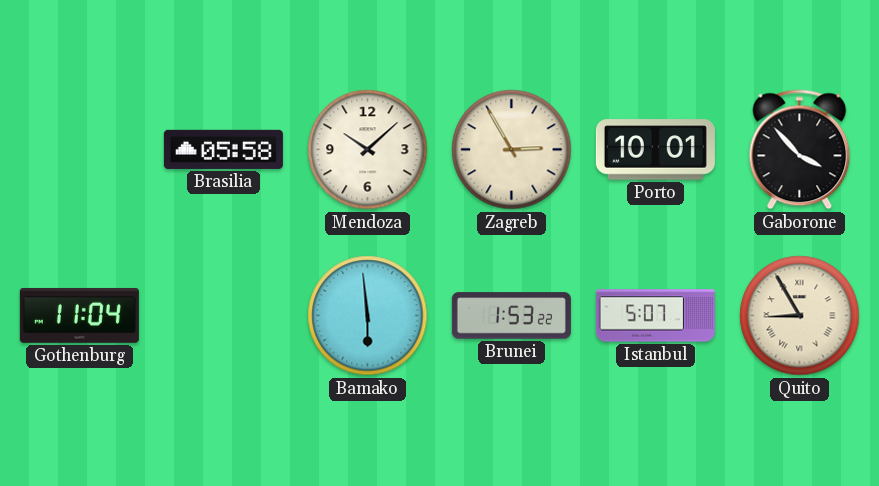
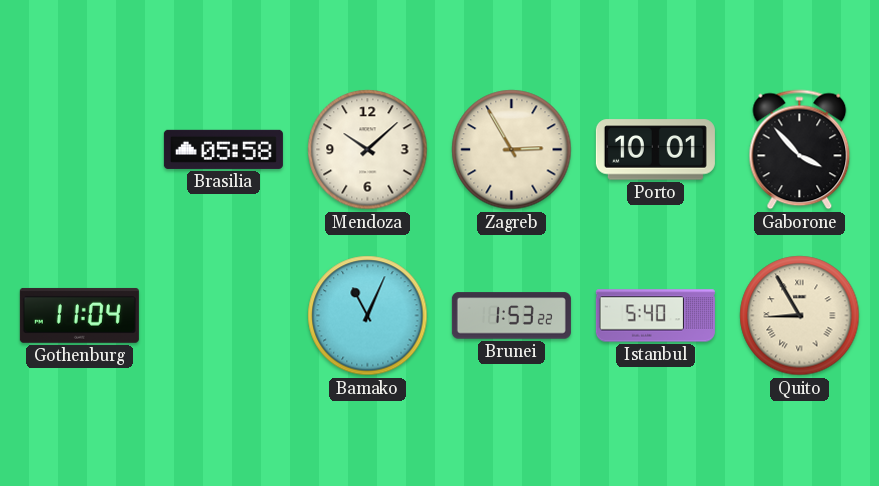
Bamako: 5:59 -> 11:04
Istanbul: 5:07 -> 5:40
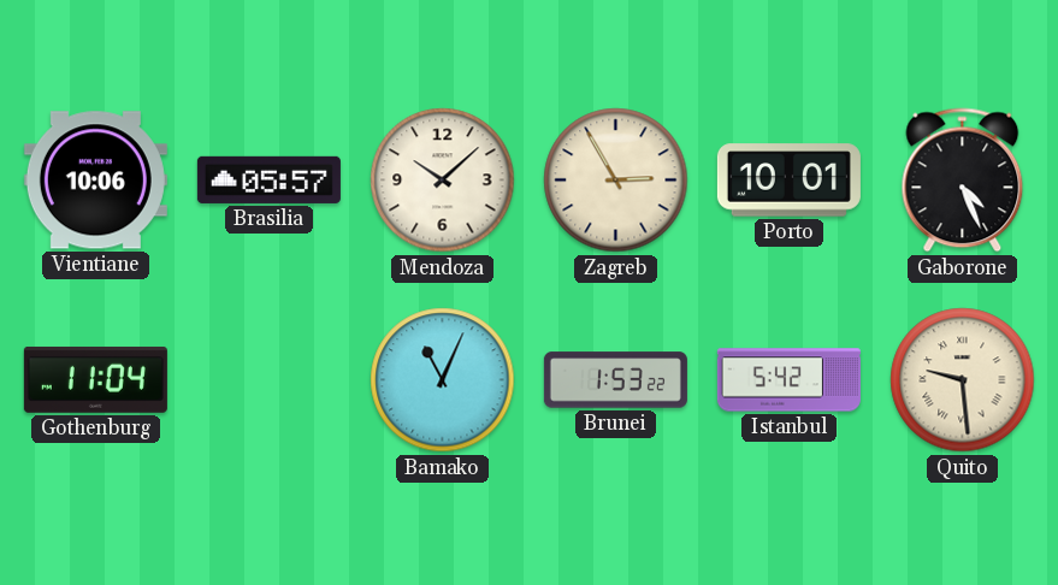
Vientiane: none -> 10:06
Brasilia: 05:58 -> 05:57
Gaborone: 3:53 -> 4:26
Istanbul: 5:40 -> 5:42
Quito: 8:55 -> 9:29
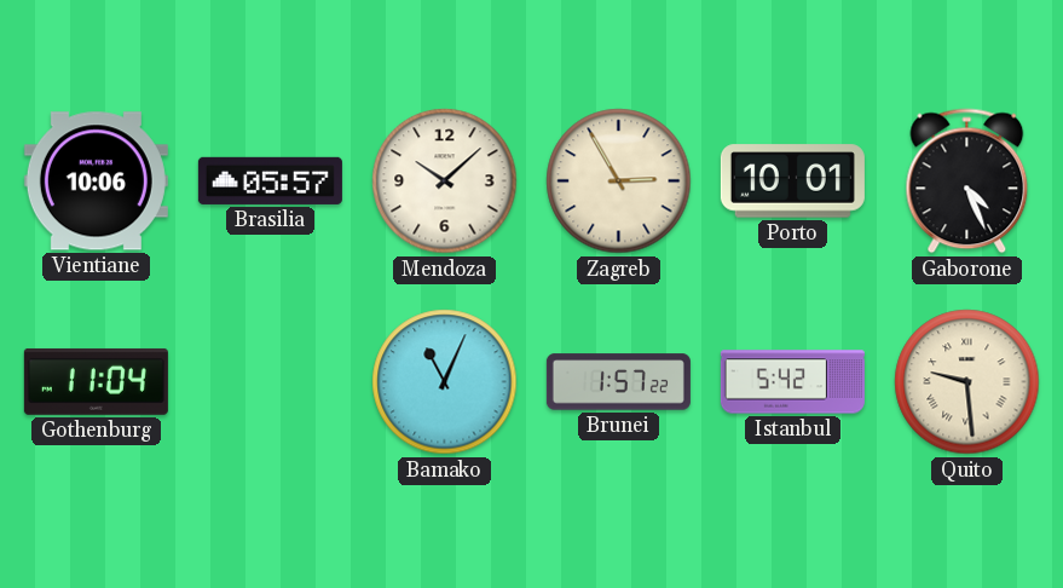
Brunei: 1:53 -> 1:57
